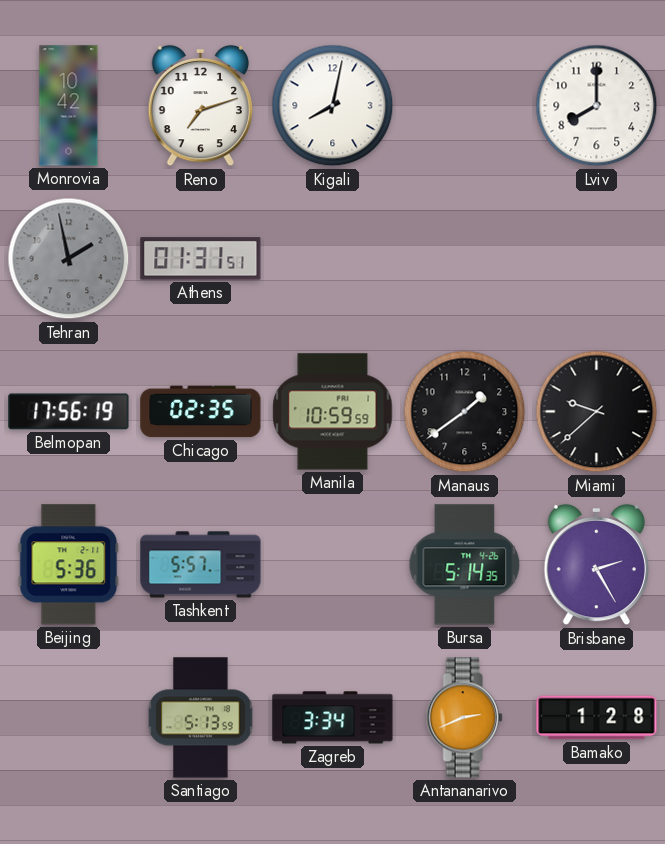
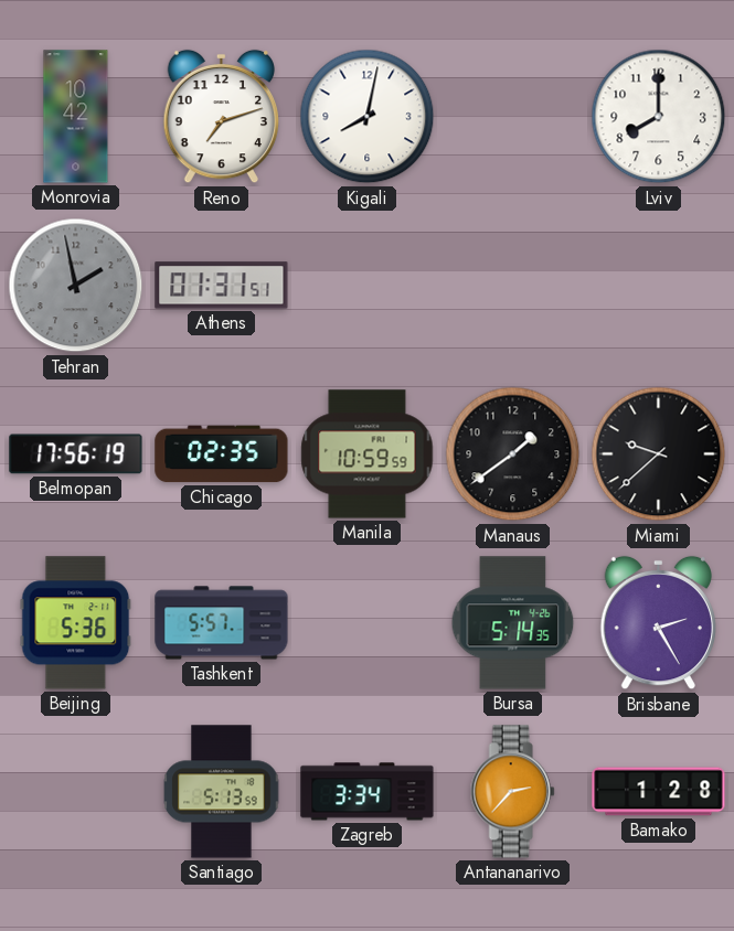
Antananarivo: 2:41 -> 2:37
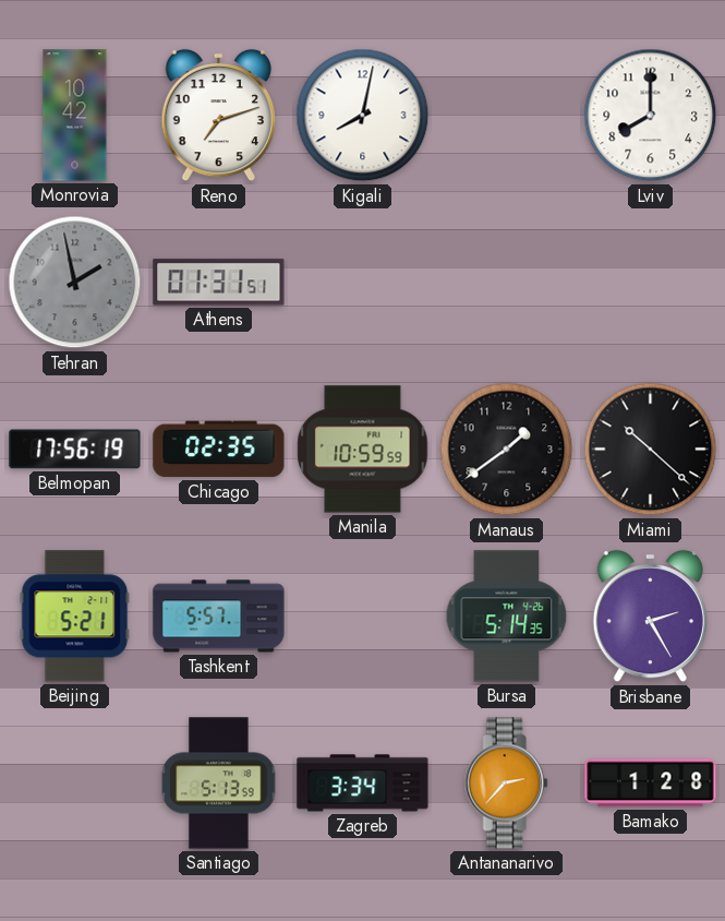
Miami: 9:38 -> 10:22
Beijing: 5:36 -> 5:21
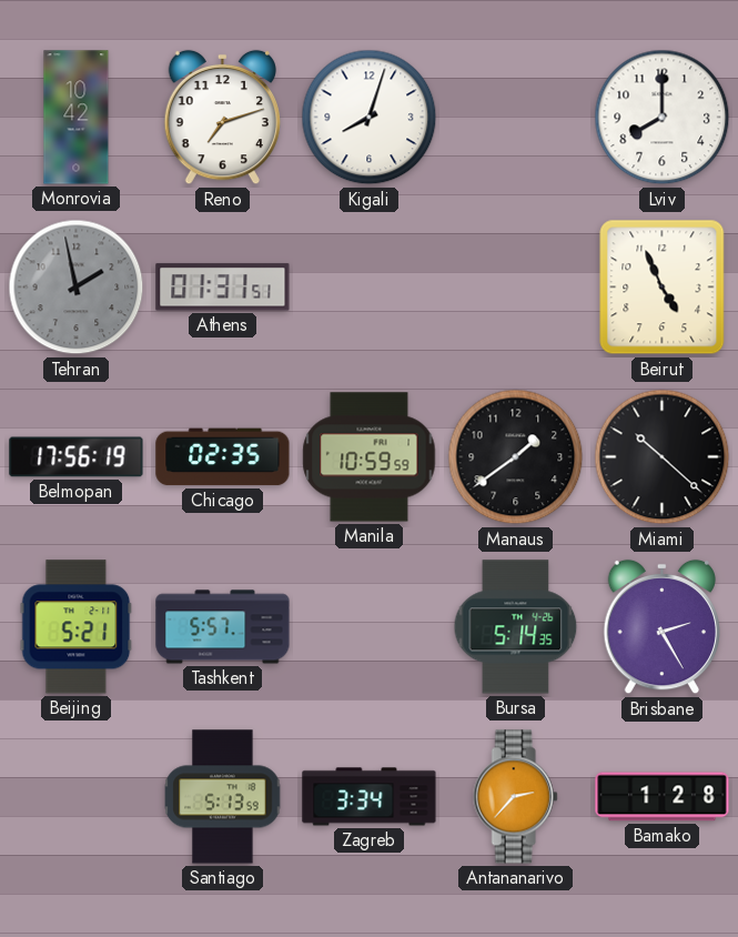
Kigali: 8:02 -> 8:03
Beirut: none -> 4:56
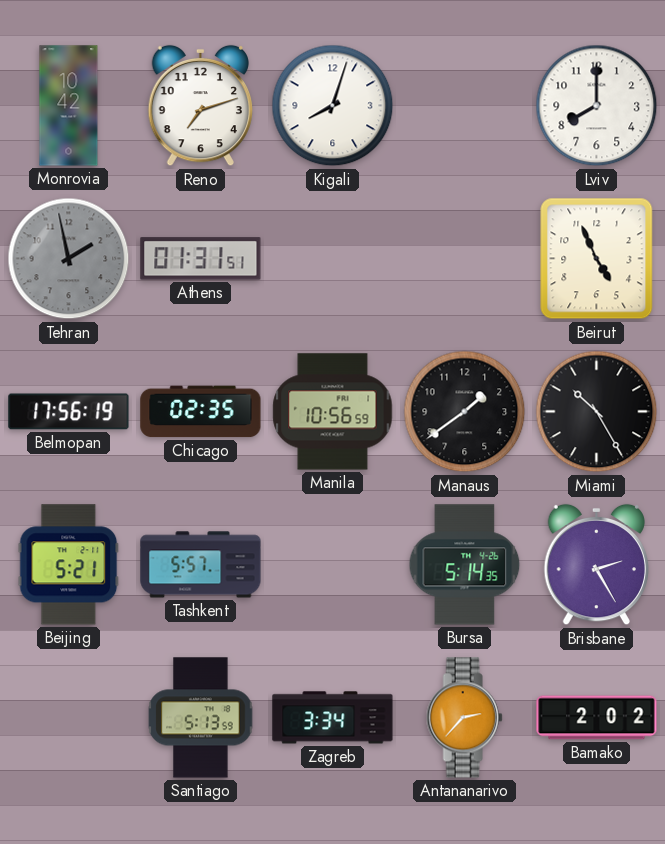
Manila: 10:59 -> 10:56
Miami: 10:22 -> 10:25
Bamako: 1:28 -> 2:02
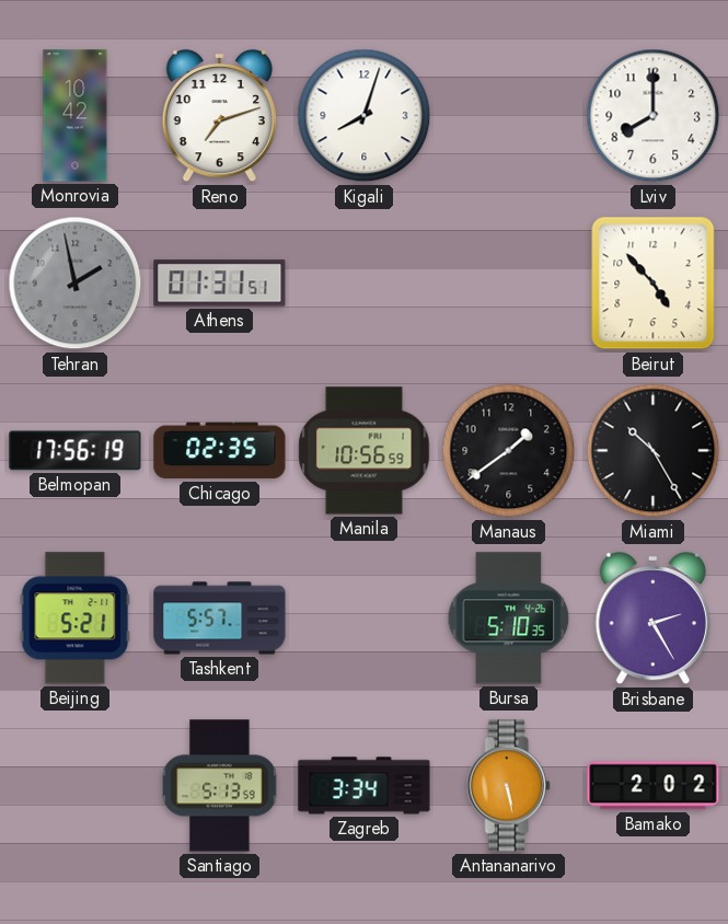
Beirut: 4:56 -> 4:53
Bursa: 5:14 -> 5:10
Antananarivo: 2:37 -> 5:28
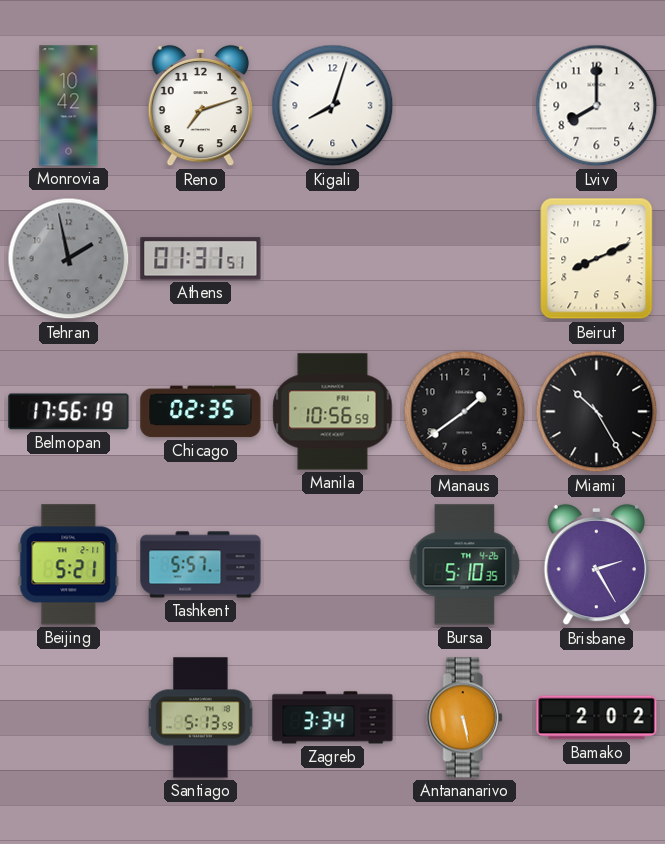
Beirut: 4:53 -> 8:11
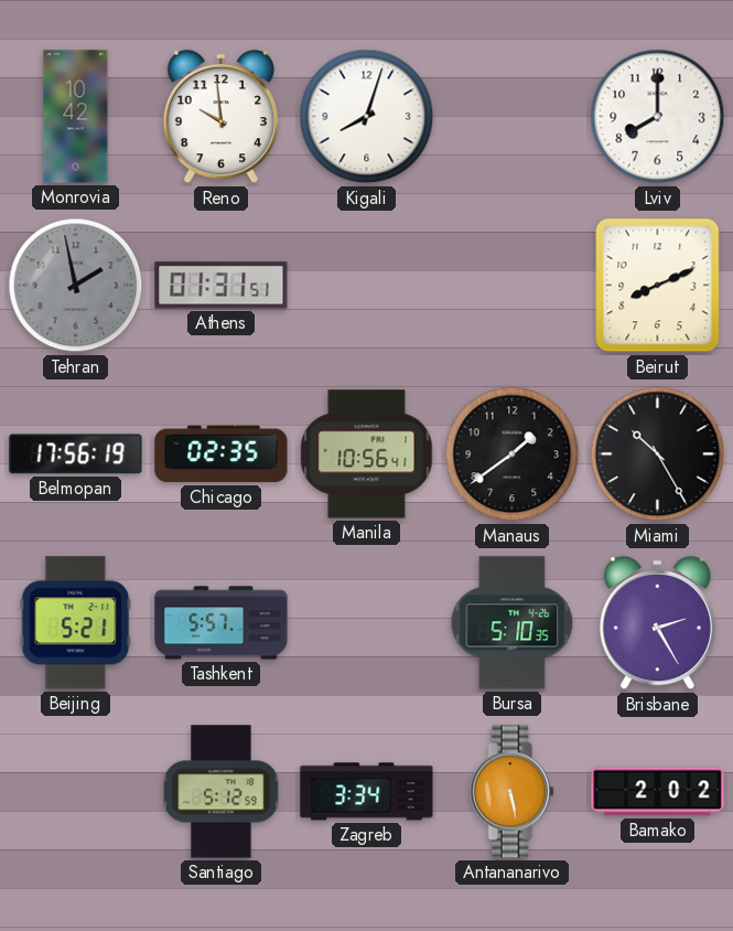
Reno: 7:12 -> 9:59
Manila: 10:56:59 -> 10:56:41
Santiago: 5:13 -> 5:12
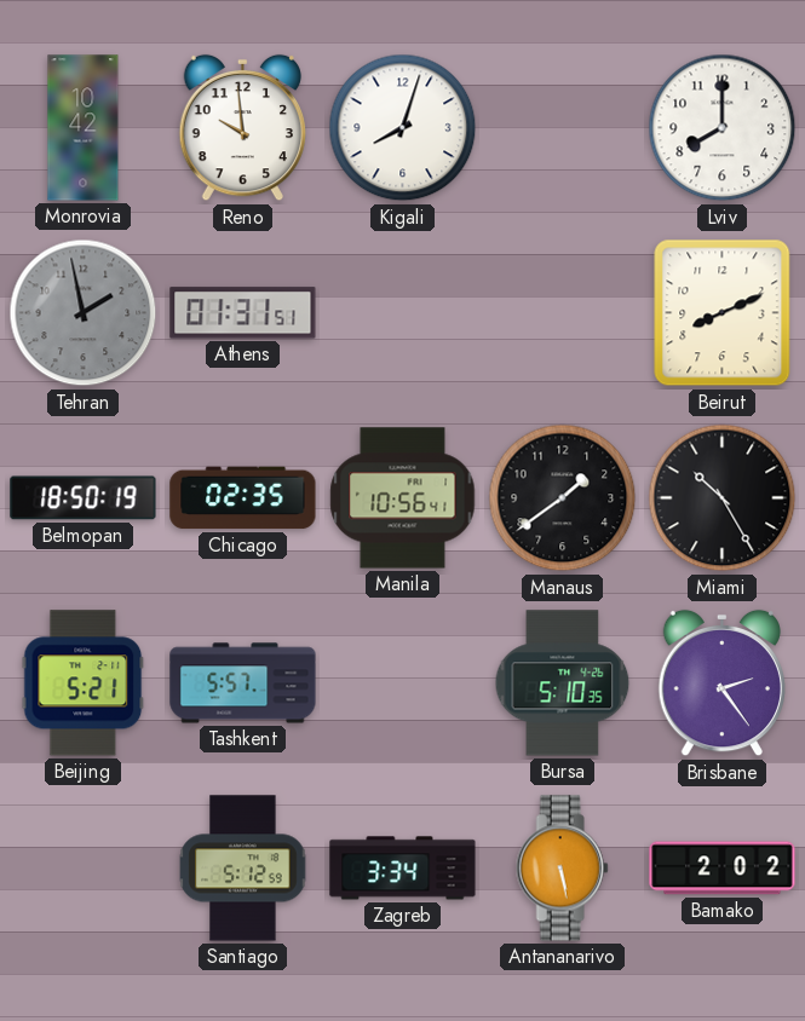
Belmopan: 17:56 -> 18:50
Brisbane: 2:25 -> 2:24
